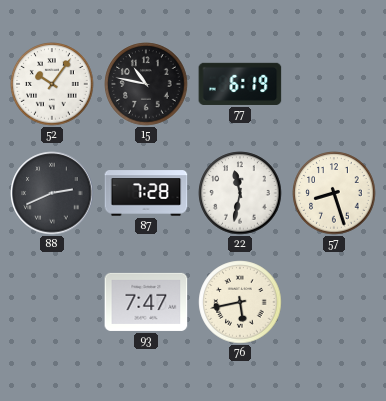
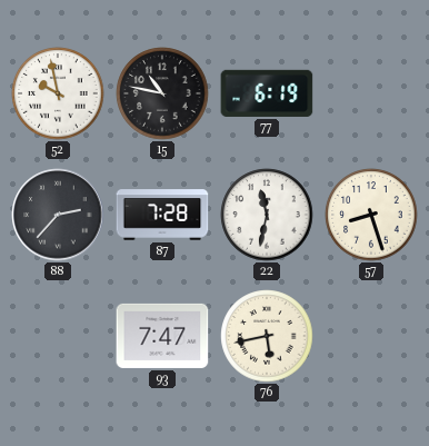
52: 10:06 -> 9:58
88: 2:41 -> 2:37
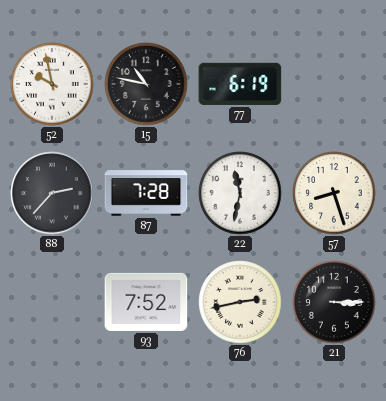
93: 7:47 -> 7:52
76: 5:43 -> 2:43
21: none -> 3:15
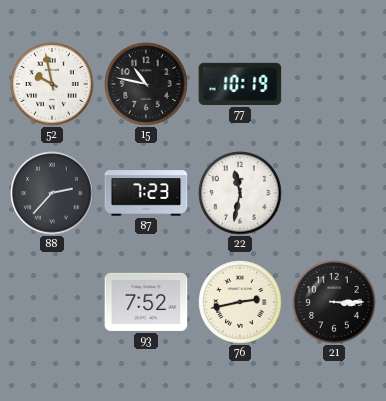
77: 6:19 -> 10:19
87: 7:28 -> 7:23
57: 8:27 -> none
